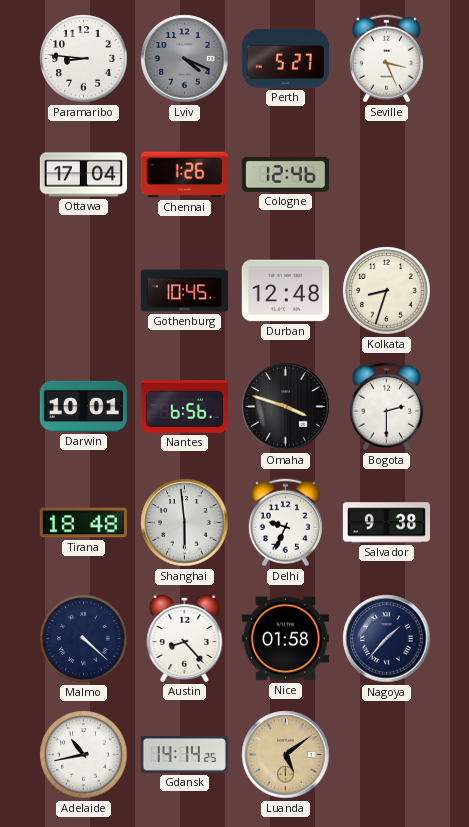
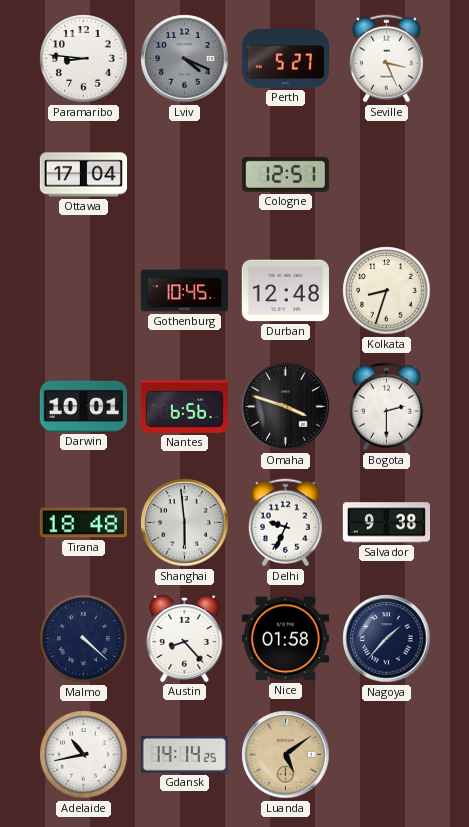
Chennai: 1:26 -> none
Cologne: 12:46 -> 12:51
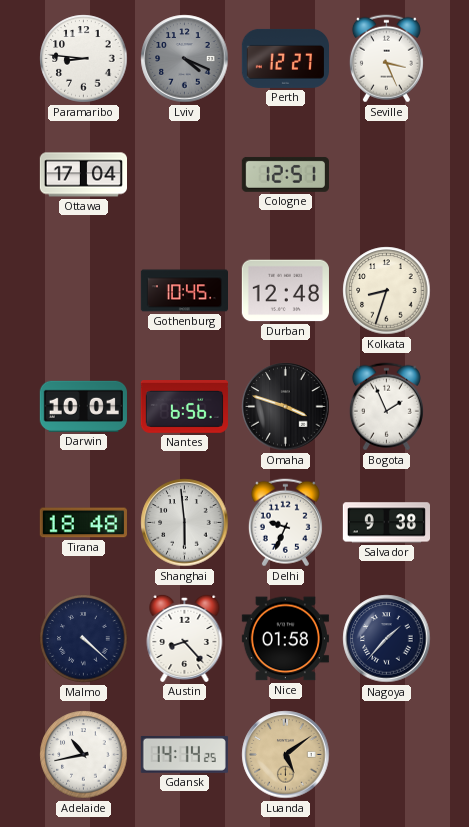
Perth: 5:27 -> 12:27
Bogota: 2:30 -> 1:56
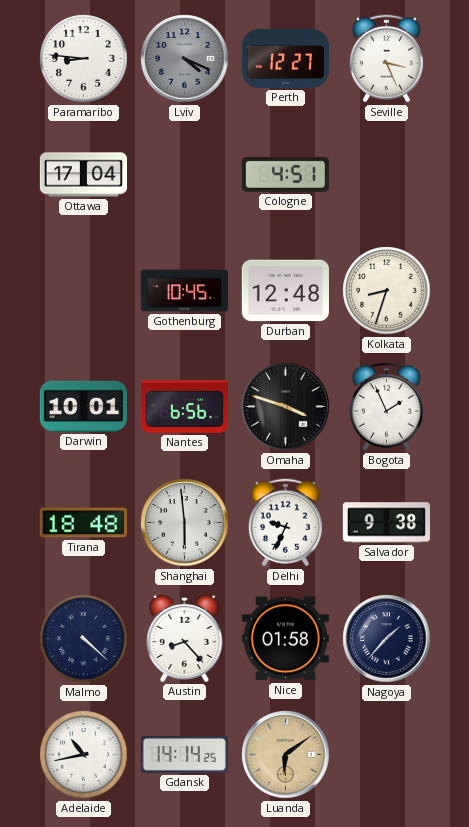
Cologne: 12:51 -> 4:51
Luanda: 5:09 -> 6:09
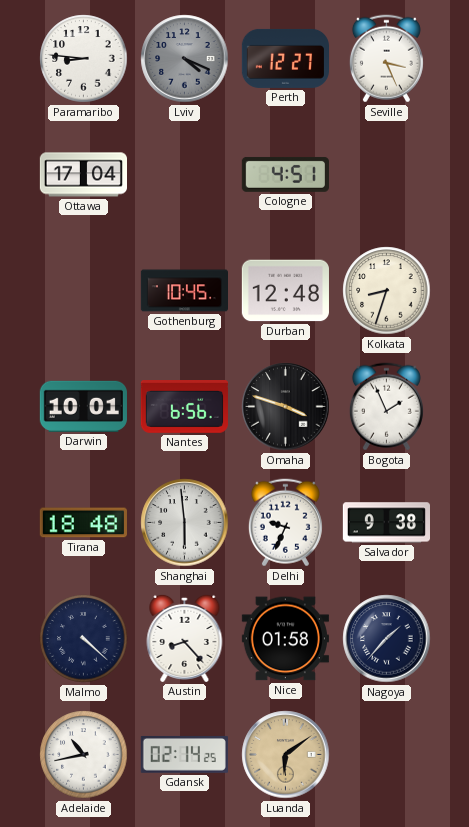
Gdansk: 14:14 -> 02:14
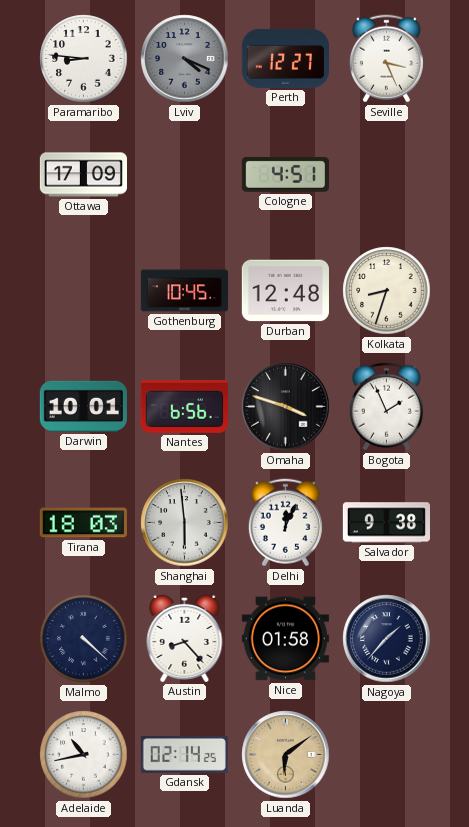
Ottawa: 17:04 -> 17:09
Tirana: 18:48 -> 18:03
Delhi: 9:34 -> 12:04
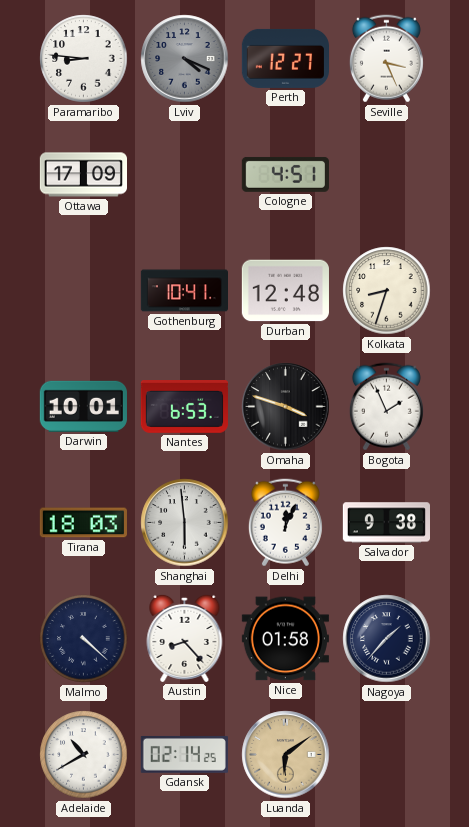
Gothenburg: 10:45 -> 10:41
Nantes: 6:56 -> 6:53
Adelaide: 10:43 -> 10:40
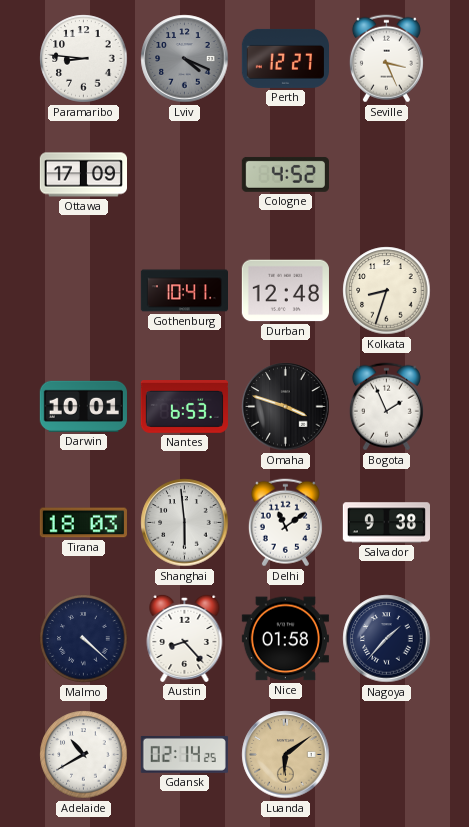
Cologne: 4:51 -> 4:52
Delhi: 12:04 -> 11:09
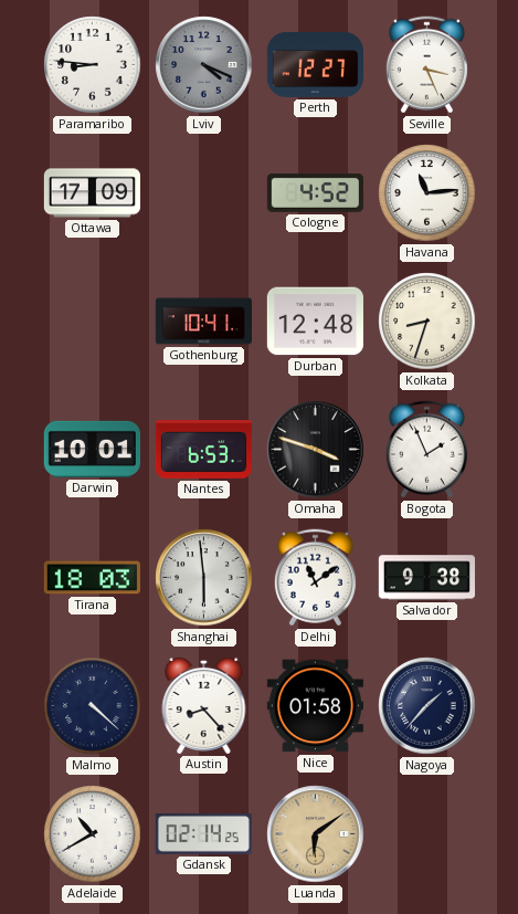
Havana: none -> 11:14
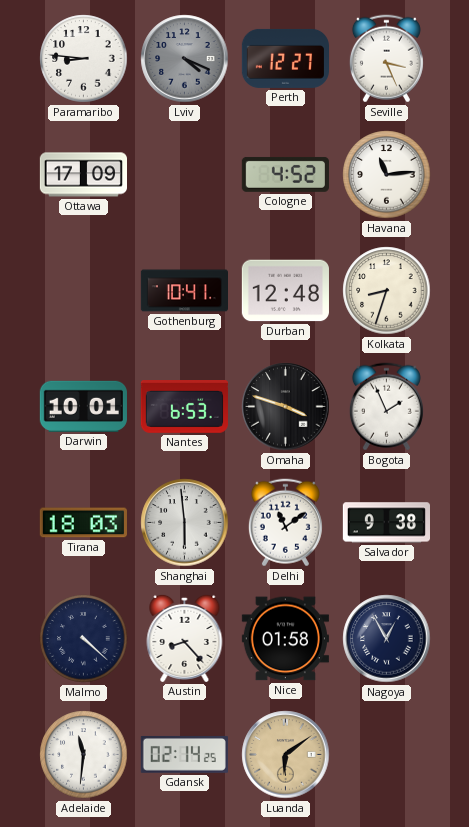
Nagoya: 1:37 -> 12:55
Adelaide: 10:40 -> 11:31
